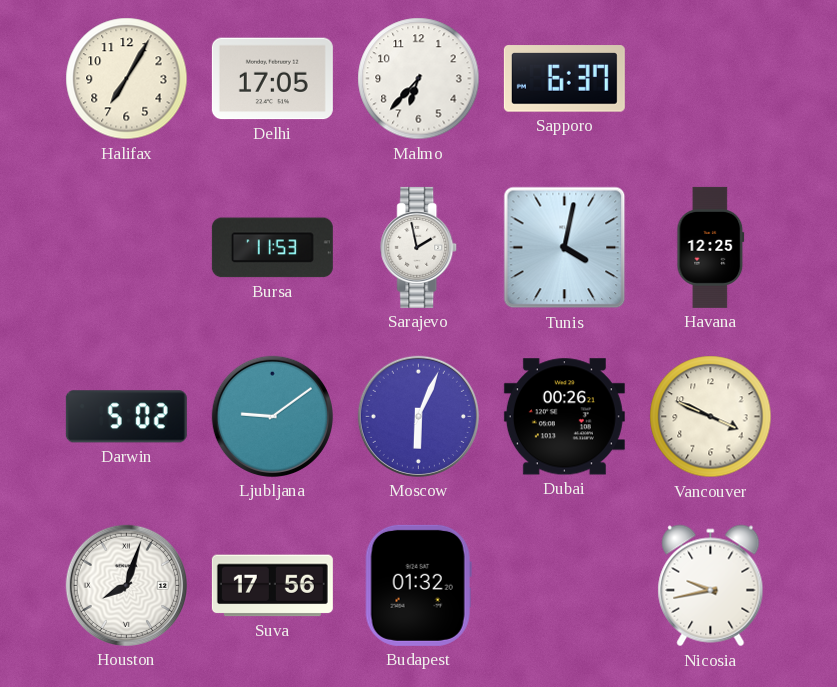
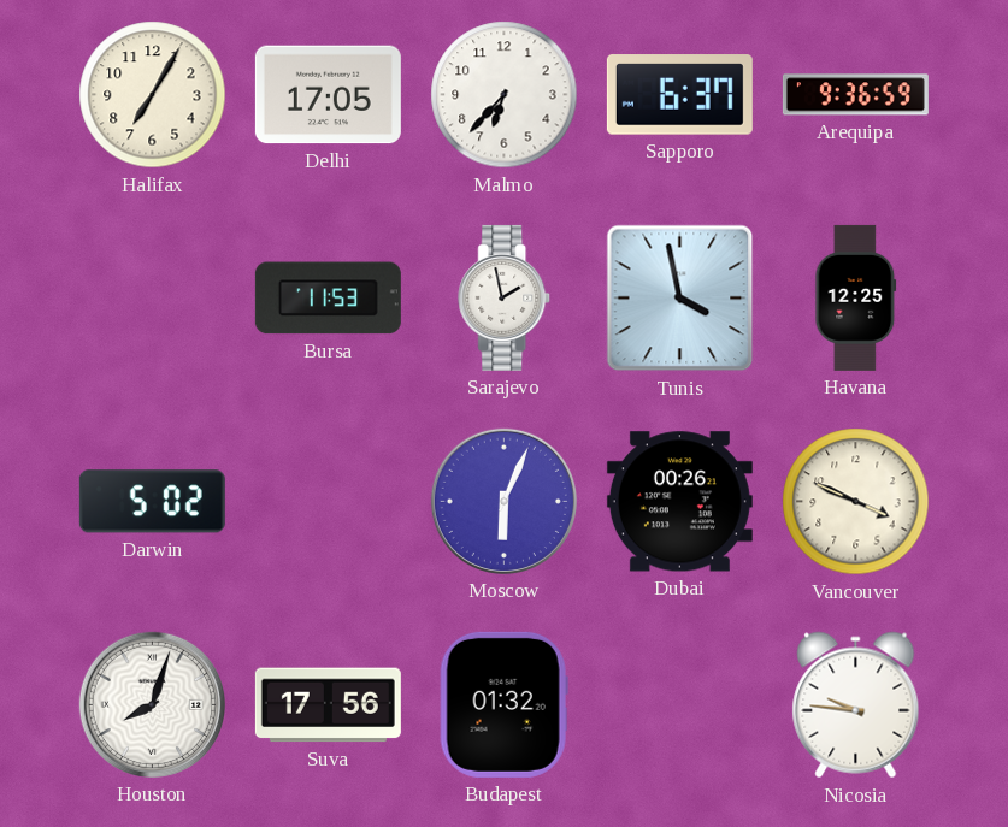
Arequipa: none -> 9:36
Tunis: 4:02 -> 3:58
Ljubljana: 9:09 -> none
Nicosia: 9:43 -> 9:46
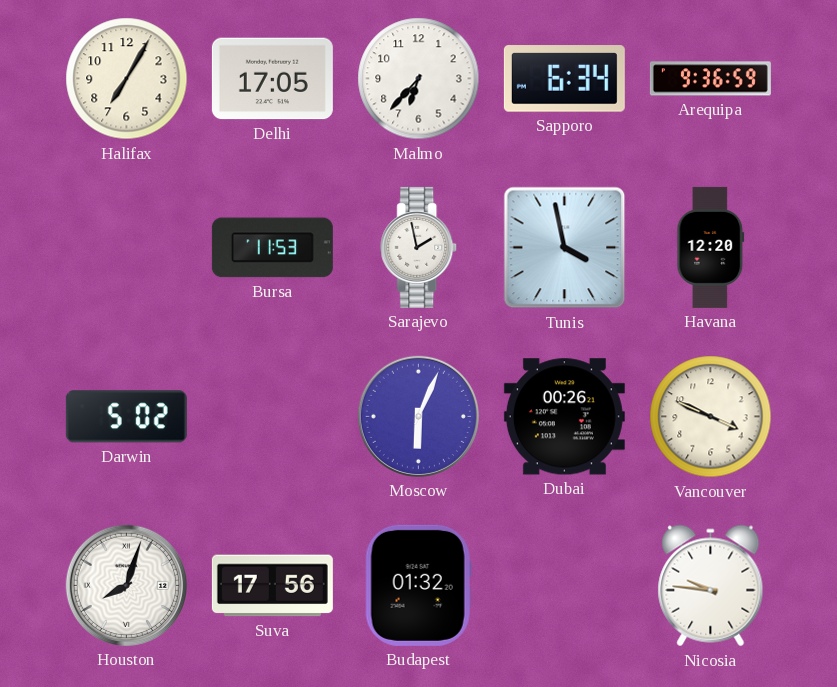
Sapporo: 6:37 -> 6:34
Havana: 12:25 -> 12:20
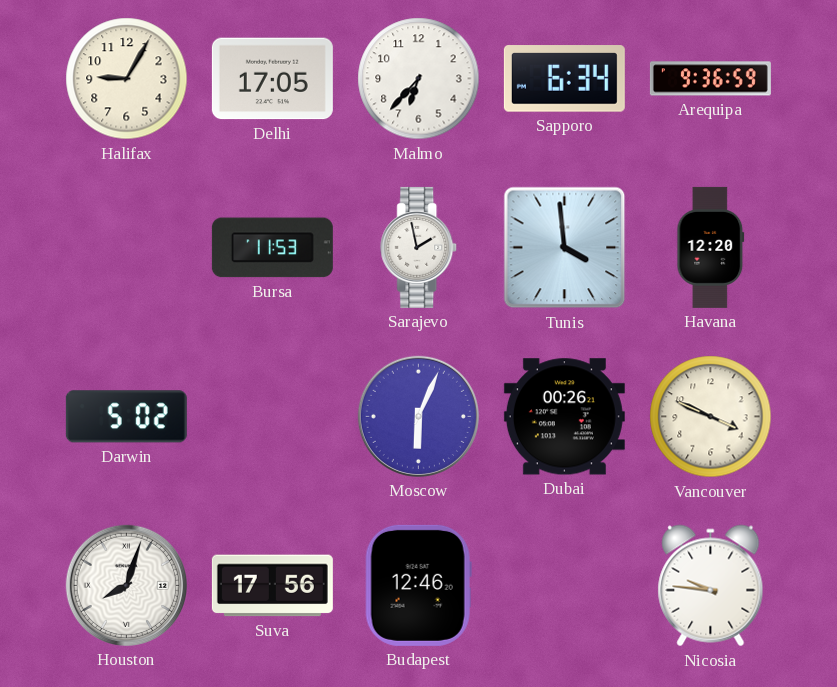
Halifax: 7:05 -> 9:05
Tunis: 3:58 -> 3:59
Budapest: 01:32 -> 12:46
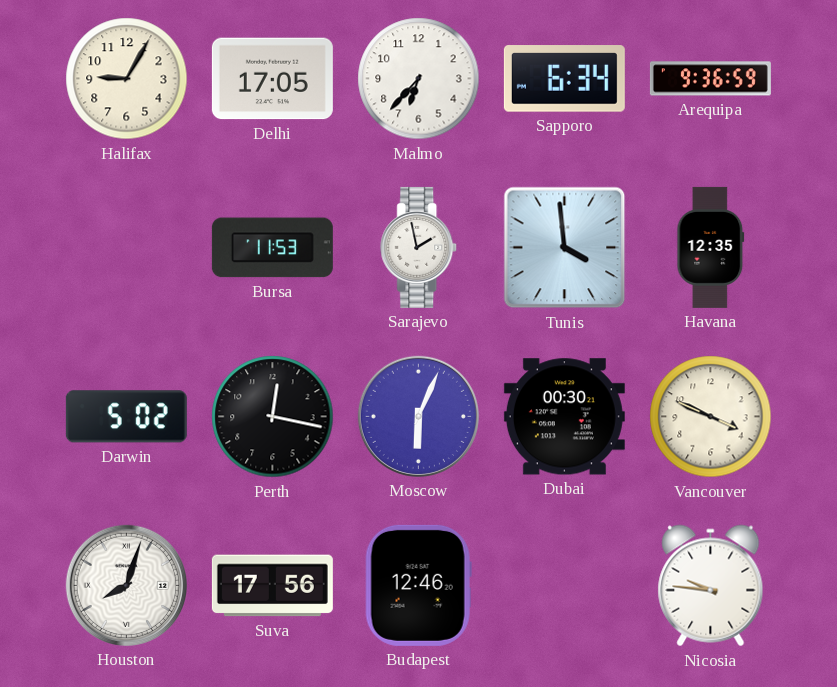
Havana: 12:20 -> 12:35
Perth: none -> 12:17
Dubai: 00:26 -> 00:30
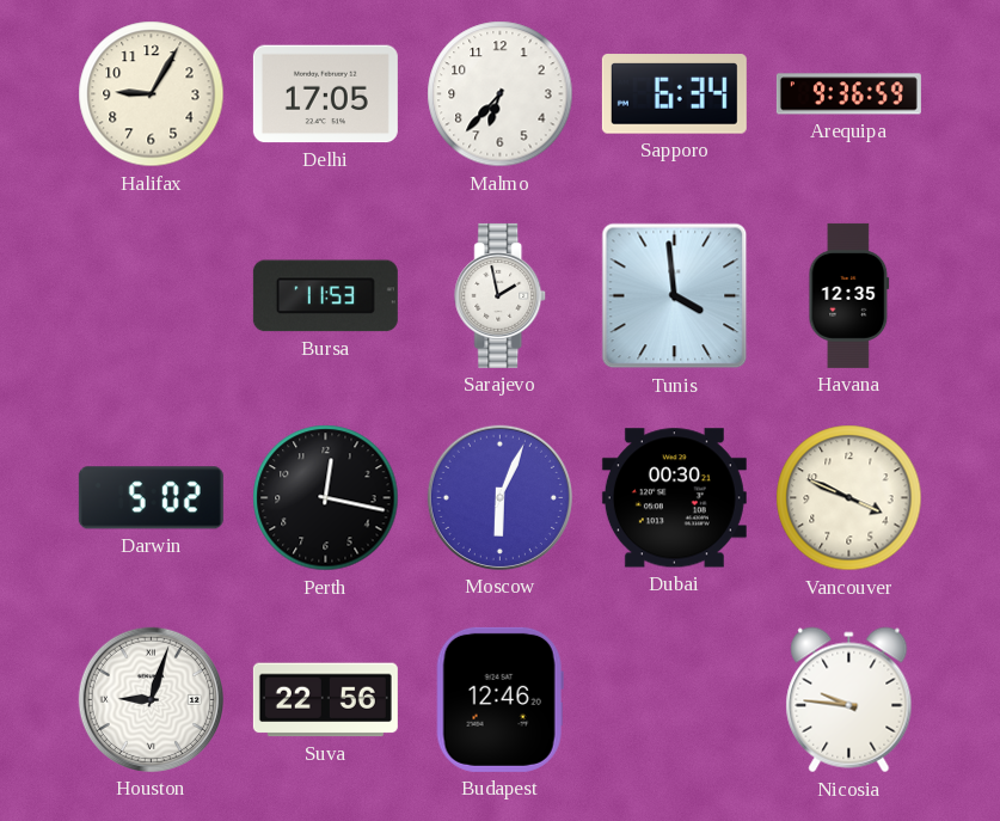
Houston: 8:03 -> 9:03
Suva: 17:56 -> 22:56
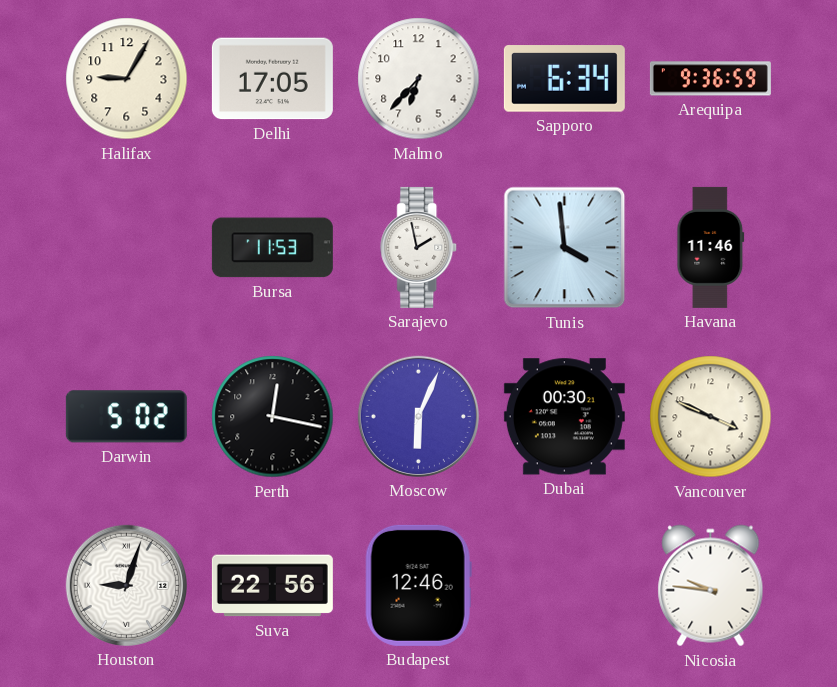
Havana: 12:35 -> 11:46
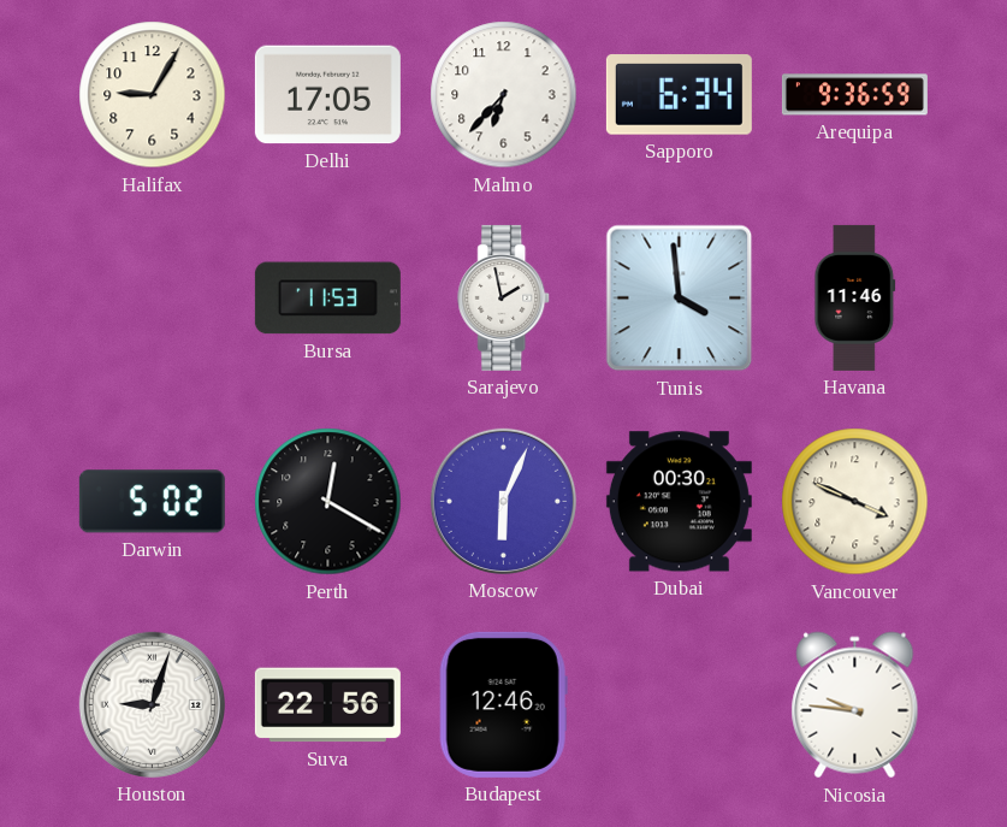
Perth: 12:17 -> 12:20
